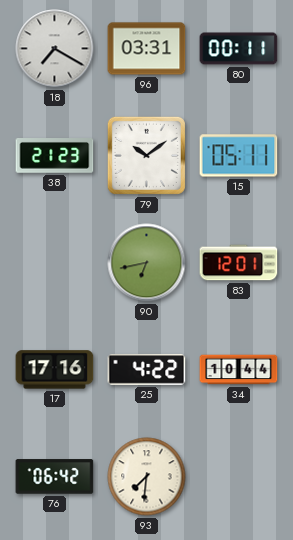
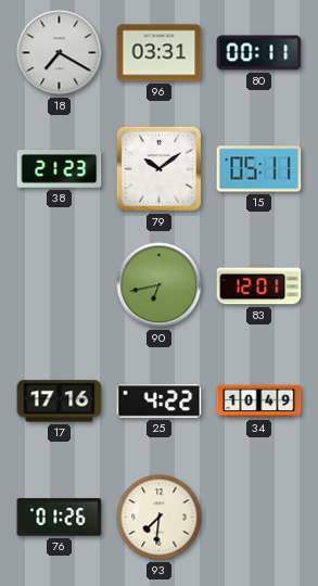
34: 10:44 -> 10:49
76: 06:42 -> 01:26
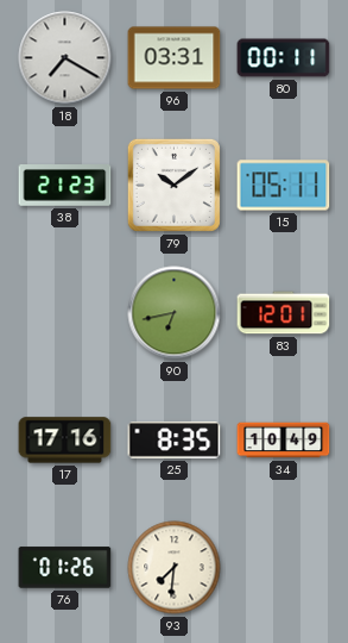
25: 4:22 -> 8:35
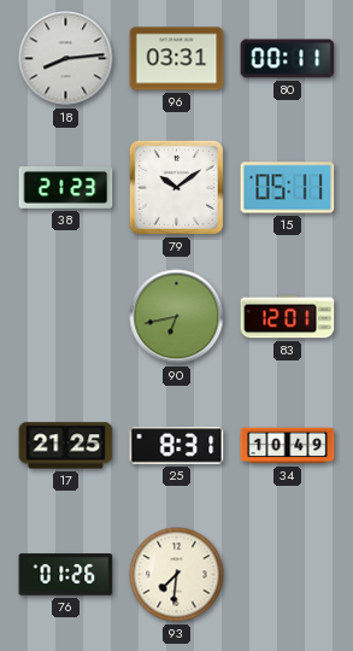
18: 7:20 -> 8:14
17: 17:16 -> 21:25
25: 8:35 -> 8:31
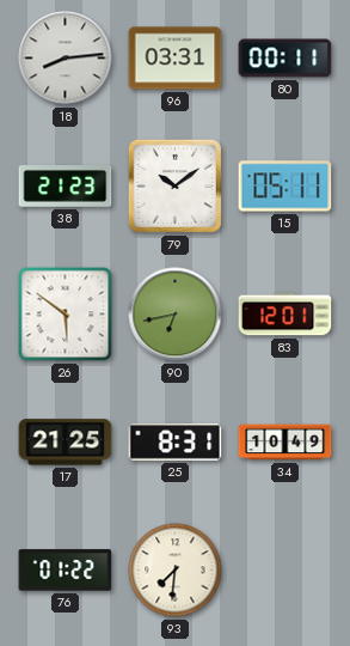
26: none -> 5:51
76: 01:26 -> 01:22
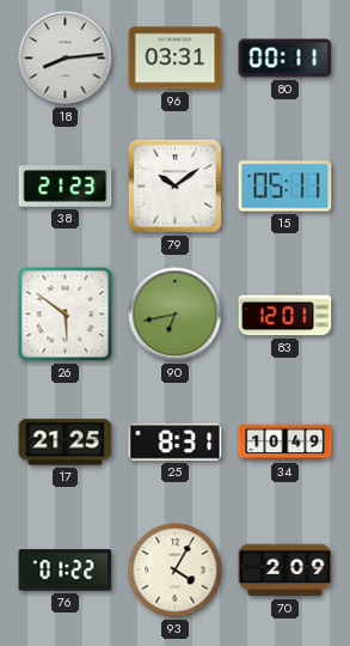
93: 7:31 -> 4:05
70: none -> 2:09
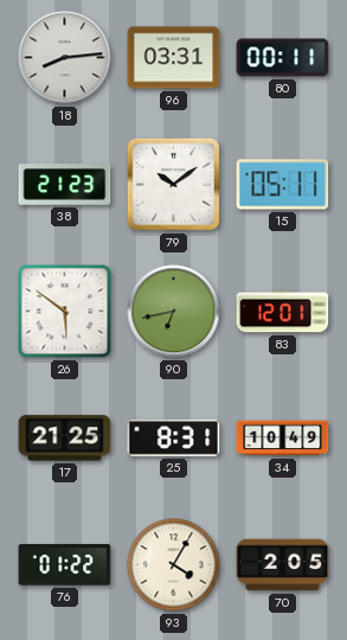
70: 2:09 -> 2:05
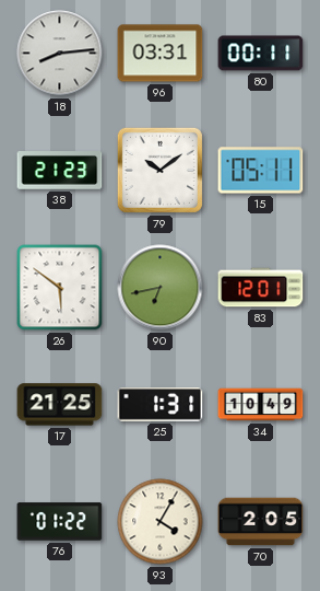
25: 8:31 -> 1:31
